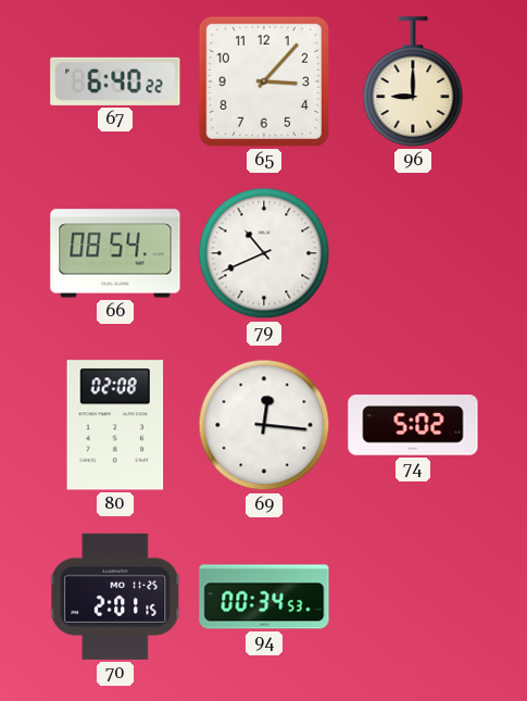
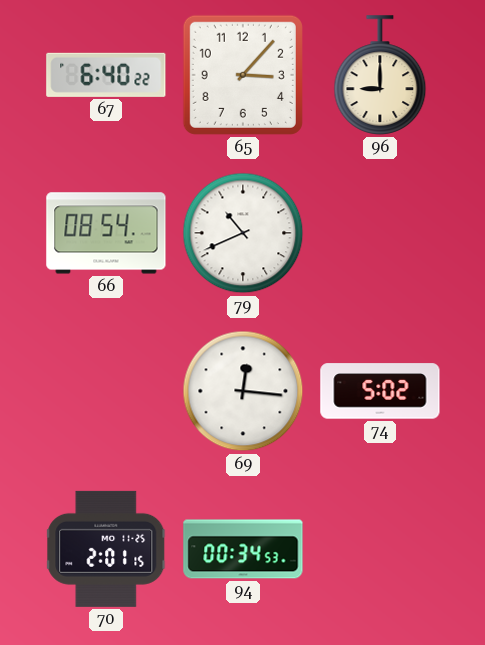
80: 02:08 -> none
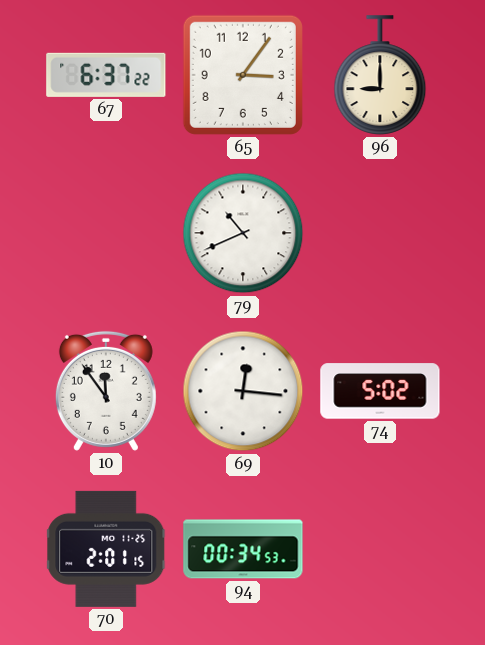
67: 6:40 -> 6:37
65: 3:07 -> 3:06
66: 08:54 -> none
10: none -> 11:54
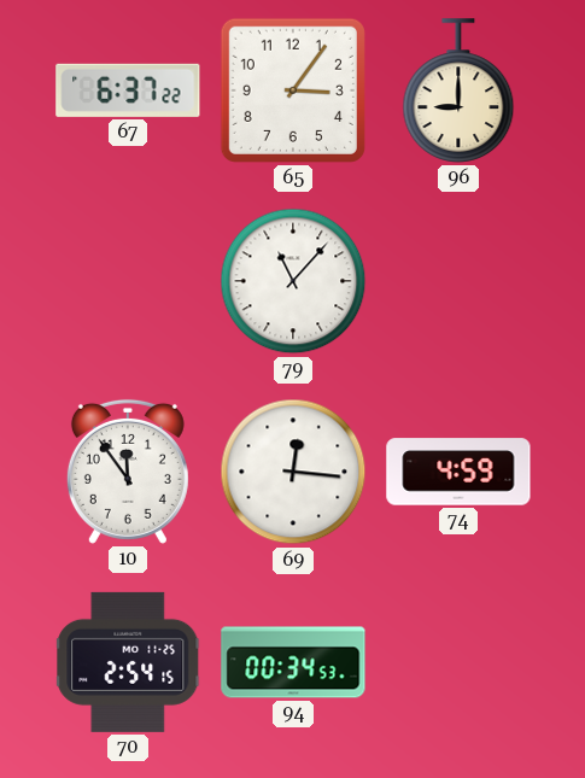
79: 10:41 -> 11:07
74: 5:02 -> 4:59
70: 2:01 -> 2:54
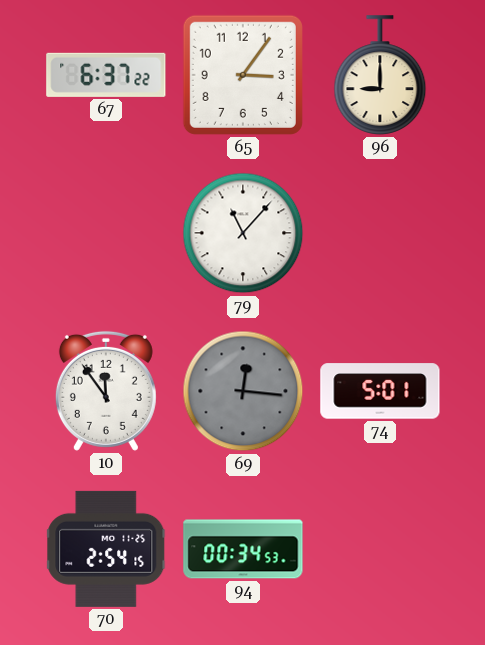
69 dial: white -> grey
74: 4:59 -> 5:01
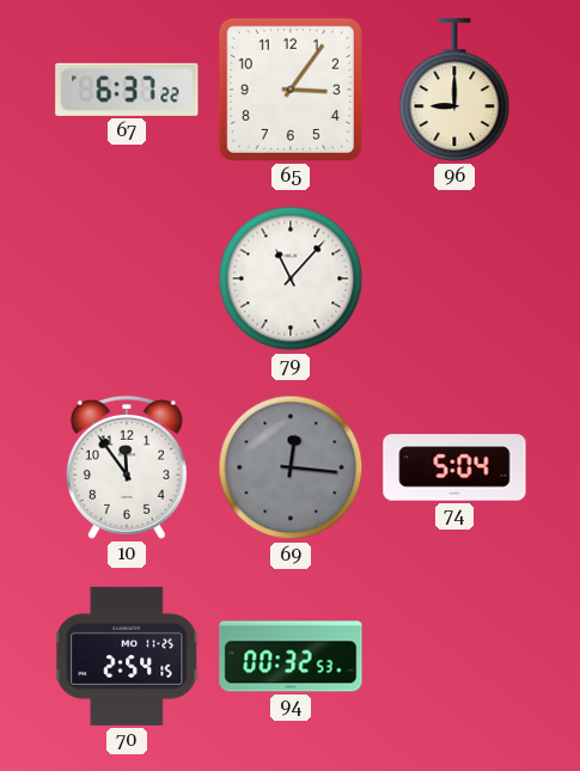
74: 5:01 -> 5:04
94: 00:34 -> 00:32
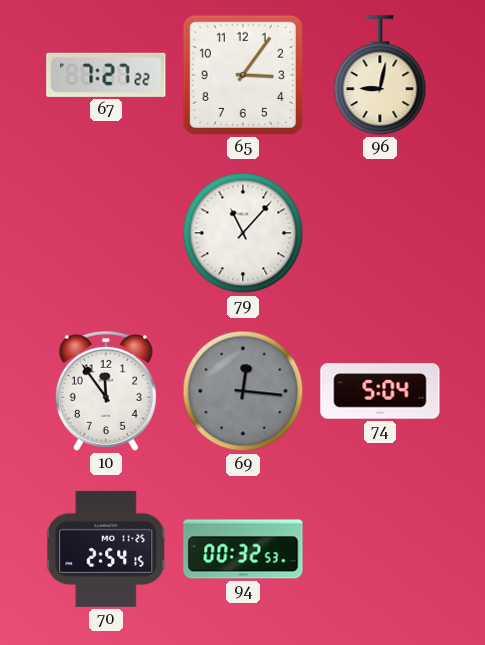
67: 6:37 -> 7:27
96: 9:00 -> 9:02
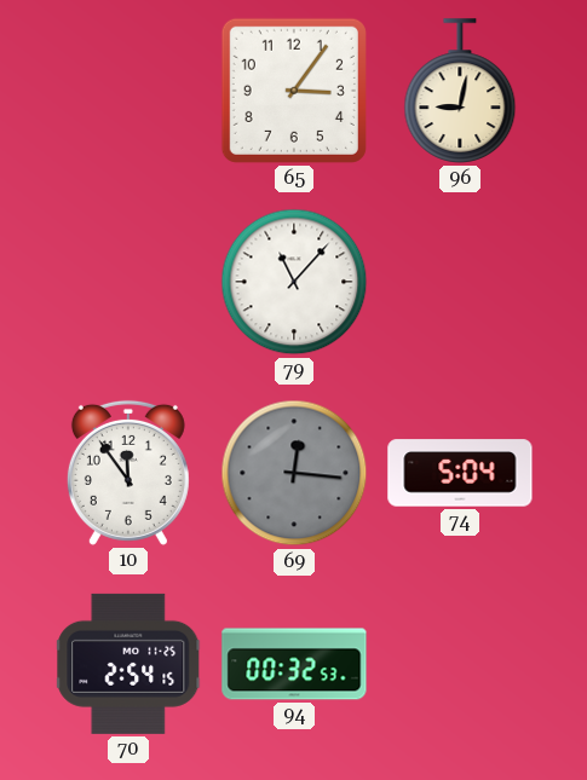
67: 7:27 -> none
